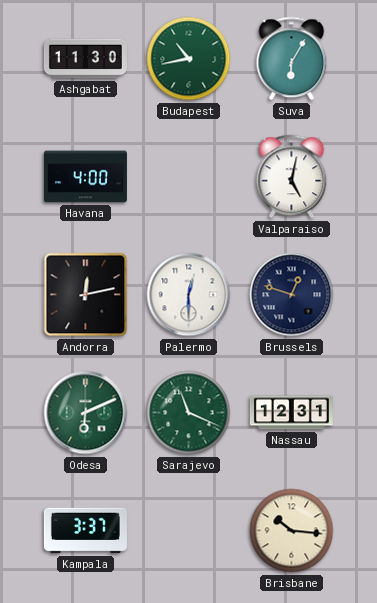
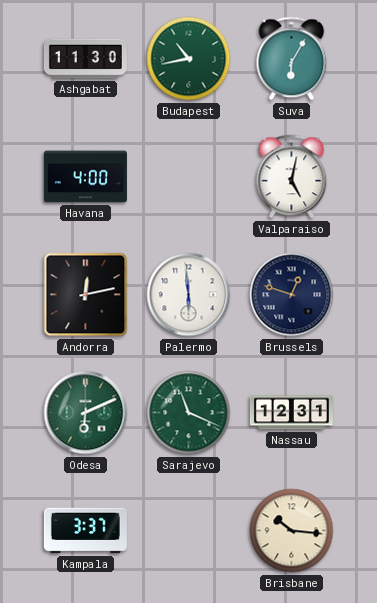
Palermo: 12:30 -> 5:59
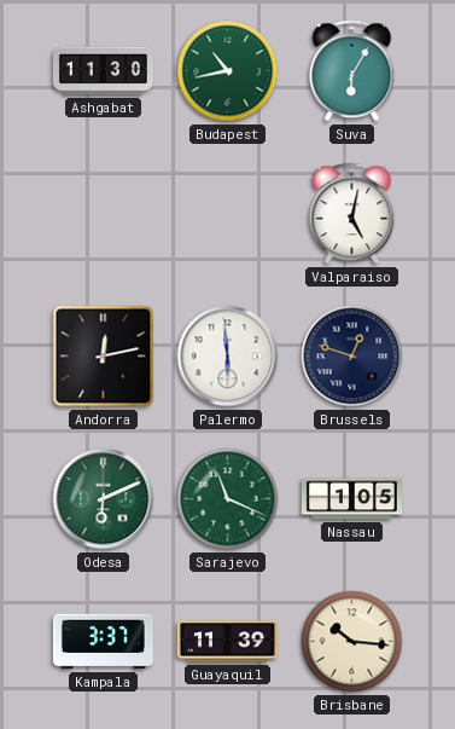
Havana: 4:00 -> none
Nassau: 12:31 -> 1:05
Guayaquil: none -> 11:39
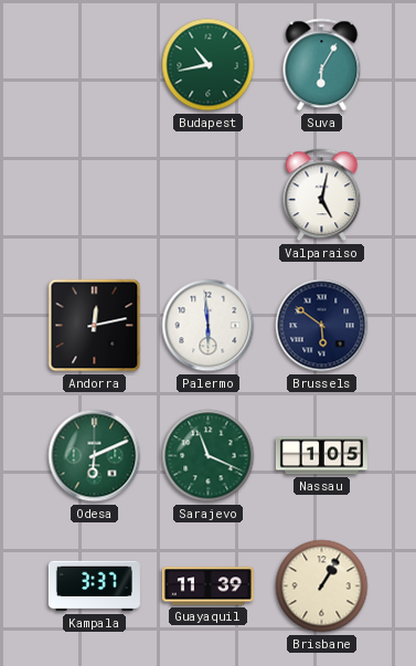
Ashgabat: 11:30 -> none
Brussels: 12:48 -> 5:51
Brisbane: 10:16 -> 1:05
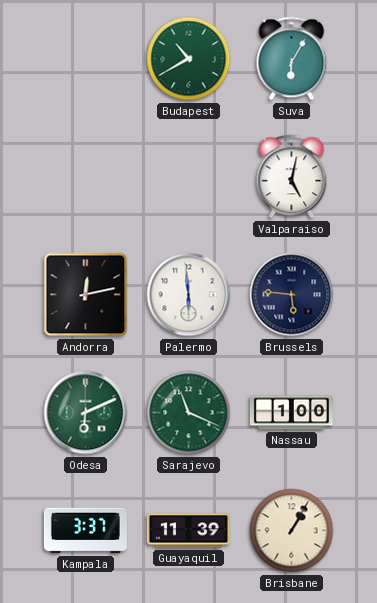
Budapest: 10:43 -> 10:40
Brussels: 5:51 -> 5:46
Nassau: 1:05 -> 1:00
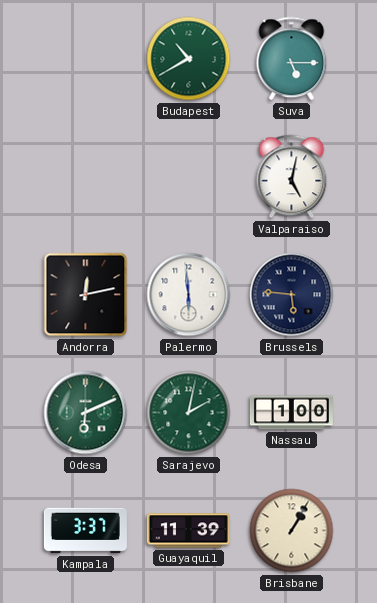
Suva: 6:05 -> 5:15
Sarajevo: 11:19 -> 2:02
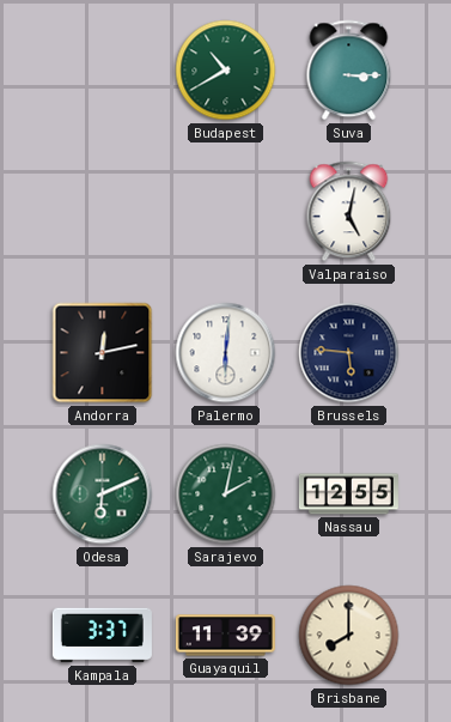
Suva: 5:15 -> 3:15
Palermo: 5:59 -> 6:01
Nassau: 1:00 -> 12:55
Brisbane: 1:05 -> 8:00
